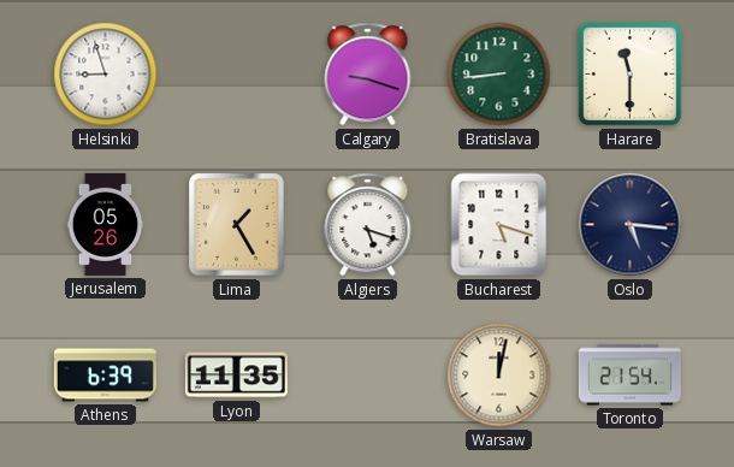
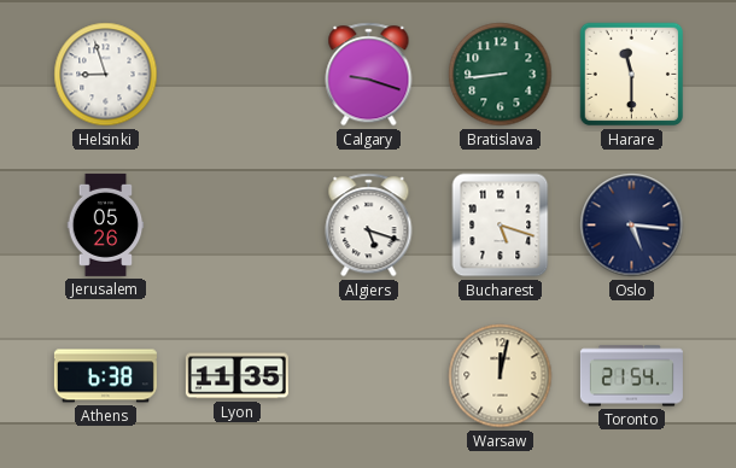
Lima: 1:25 -> none
Athens: 6:39 -> 6:38
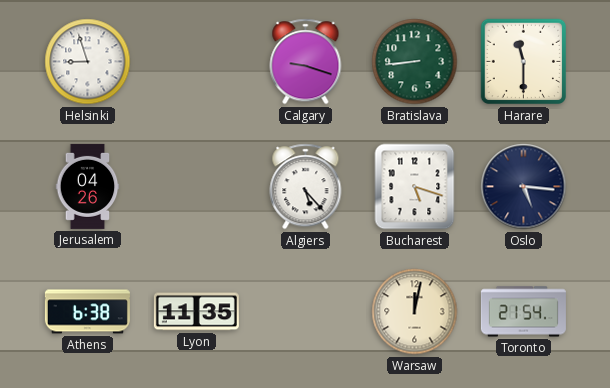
Jerusalem: 05:26 -> 04:26
Algiers: 5:18 -> 5:23
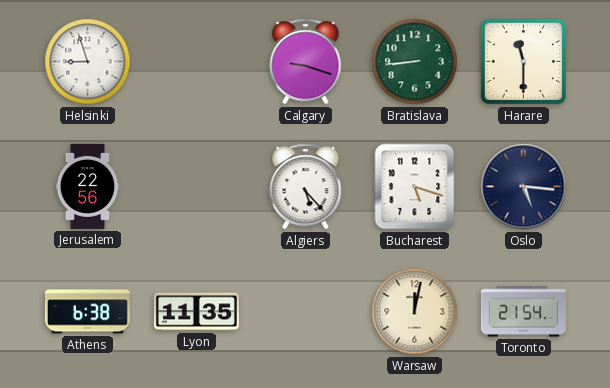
Jerusalem: 04:26 -> 22:56
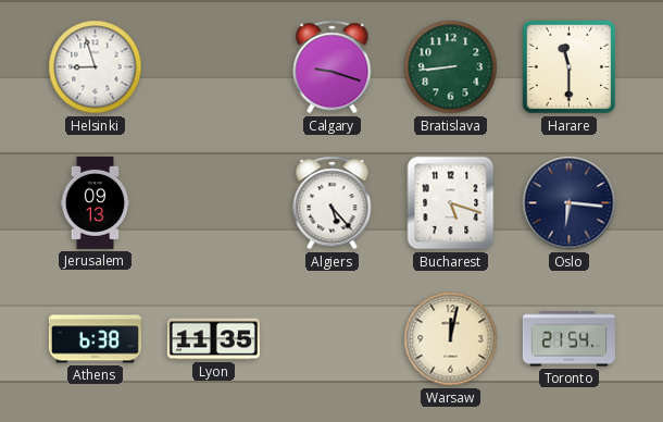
Jerusalem: 22:56 -> 09:13
Oslo: 5:16 -> 6:16
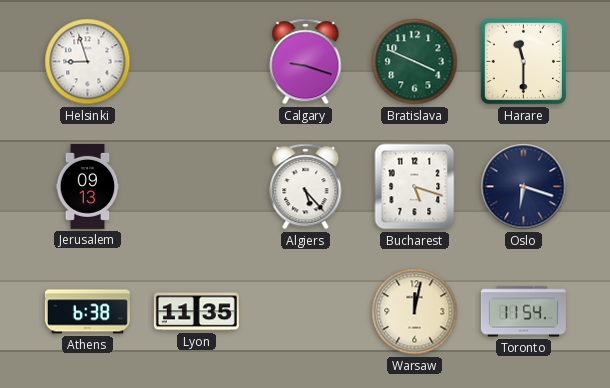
Bratislava: 8:44 -> 3:49
Oslo: 6:16 -> 6:18
Toronto: 21:54 -> 11:54
